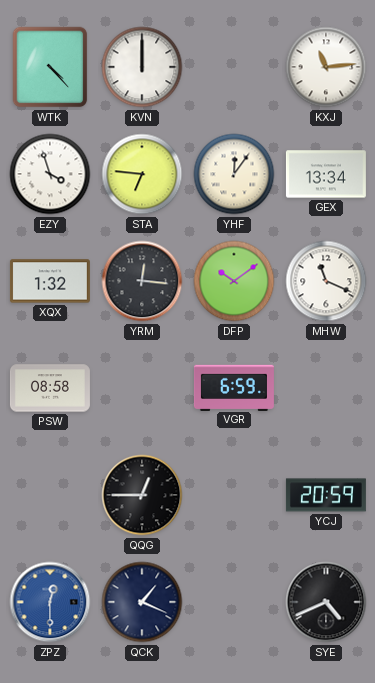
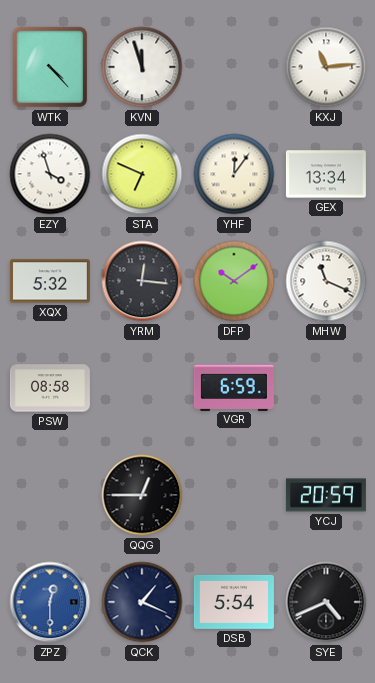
KVN: 12:00 -> 11:57
STA: 6:46 -> 6:49
XQX: 1:32 -> 5:32
DSB: none -> 5:54
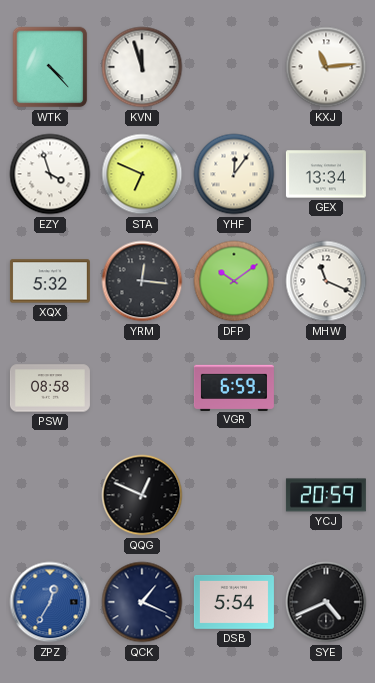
QQG: 12:45 -> 12:49
ZPZ: 12:30 -> 12:35
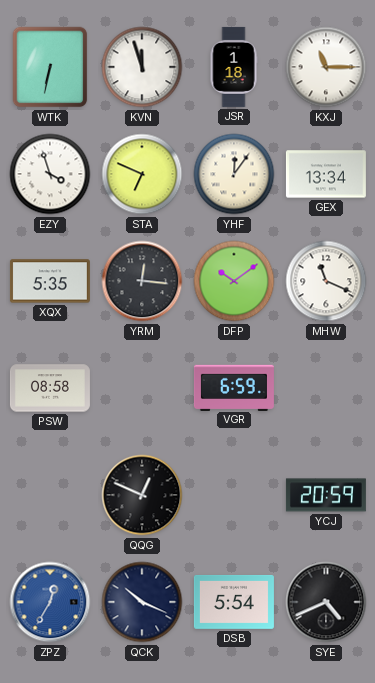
WTK: 4:23 -> 6:32
JSR: none -> 1:18
KXJ: 11:14 -> 11:15
XQX: 5:32 -> 5:35
QCK: 1:19 -> 10:19
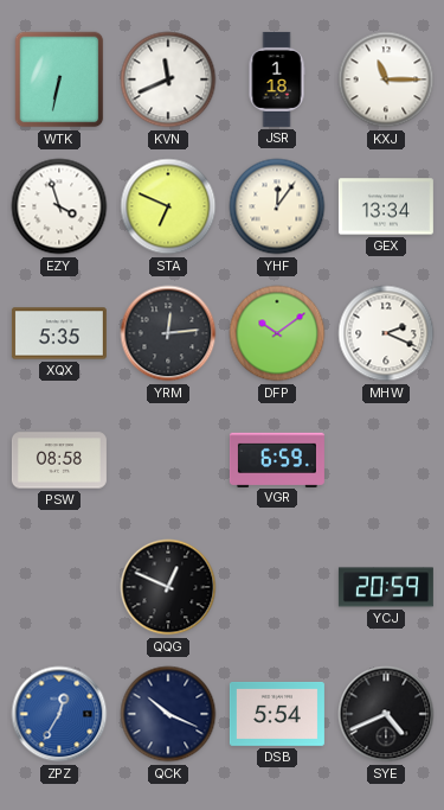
KVN: 11:57 -> 11:41
YRM: 12:16 -> 12:14
MHW: 11:19 -> 2:19
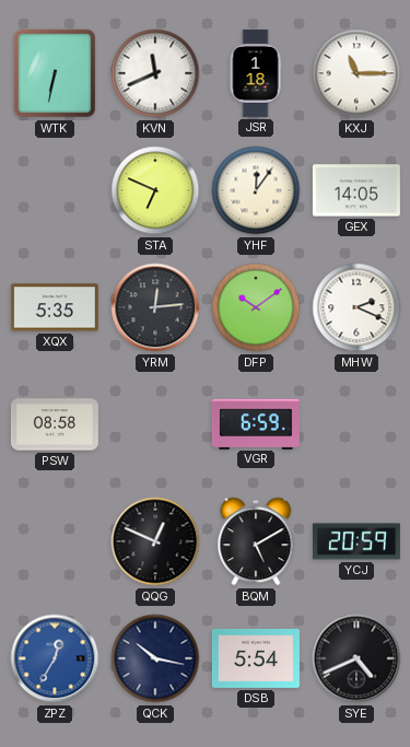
EZY: 3:57 -> none
GEX: 13:34 -> 14:05
BQM: none -> 5:10
QCK: 10:19 -> 10:17
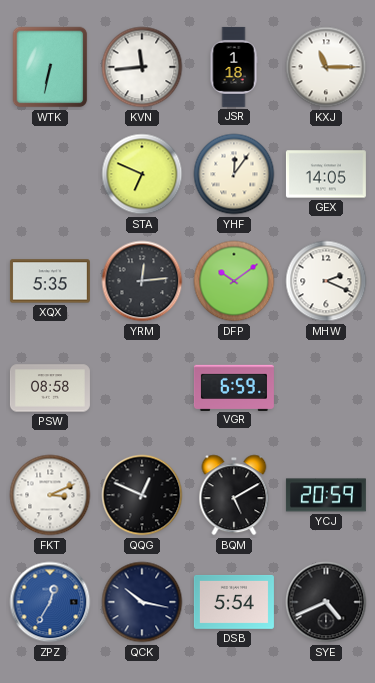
KVN: 11:41 -> 11:44
FKT: none -> 3:11
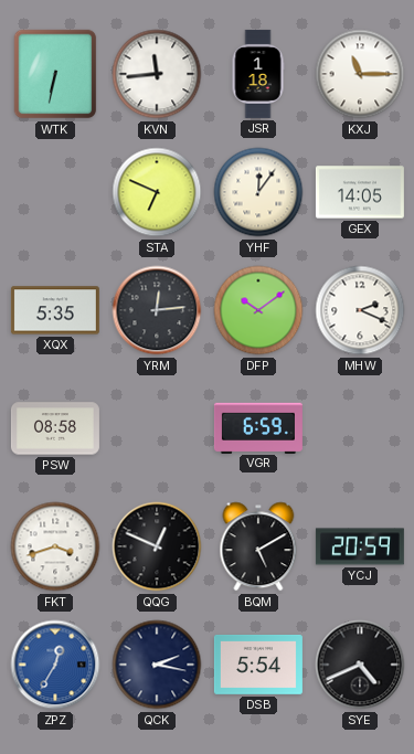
FKT: 3:11 -> 3:42
QCK: 10:17 -> 2:17
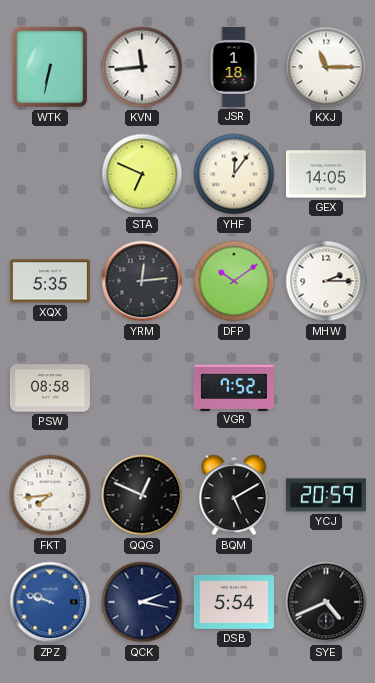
MHW: 2:19 -> 2:15
VGR: 6:59 -> 7:52
FKT: 3:42 -> 7:44
ZPZ: 12:35 -> 9:48
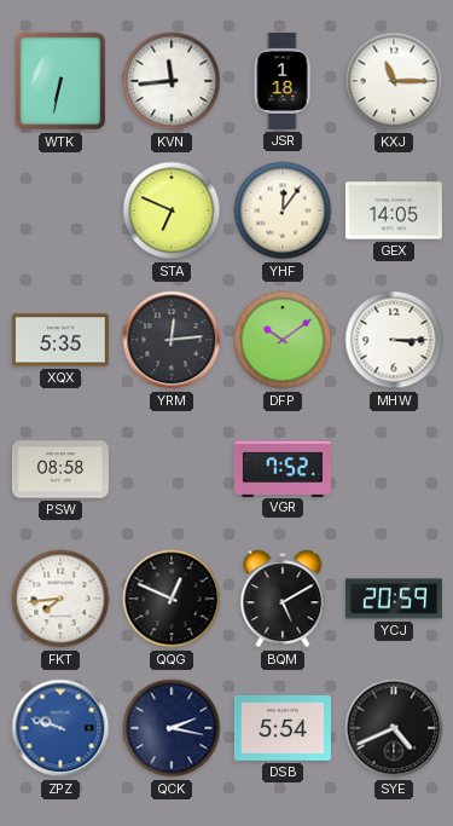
MHW: 2:15 -> 3:15
